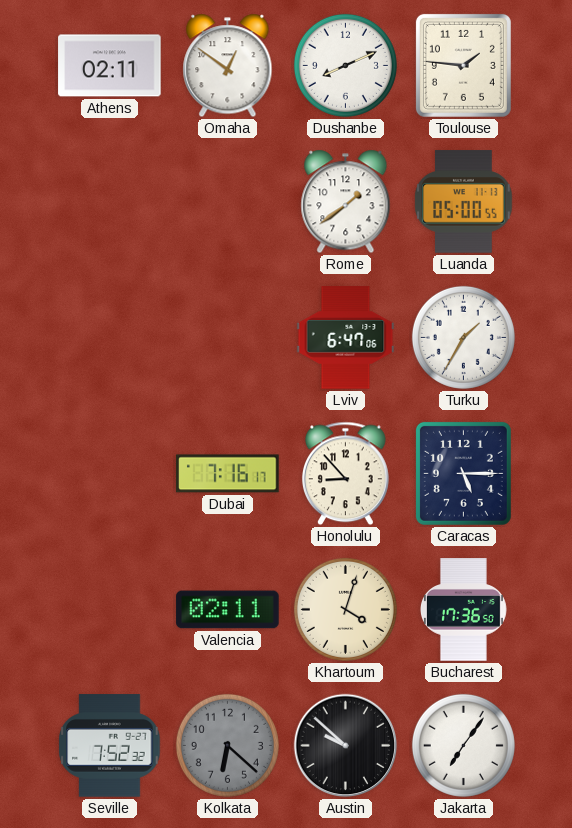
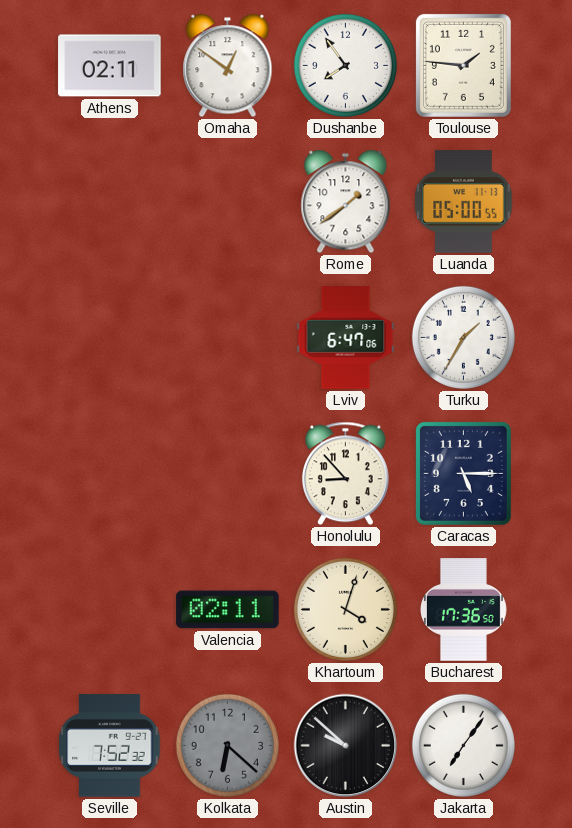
Dushanbe: 8:11 -> 7:54
Dubai: 7:16 -> none
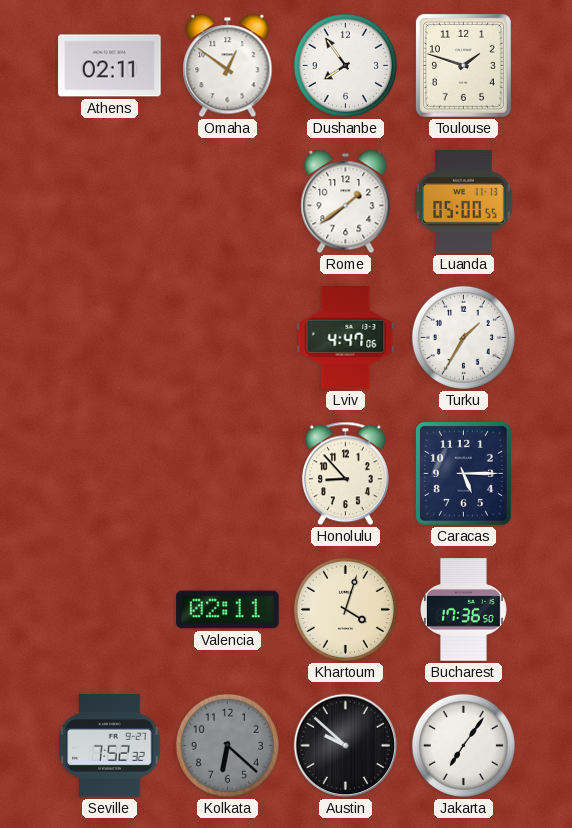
Toulouse: 1:46 -> 1:48
Lviv: 6:47 -> 4:47
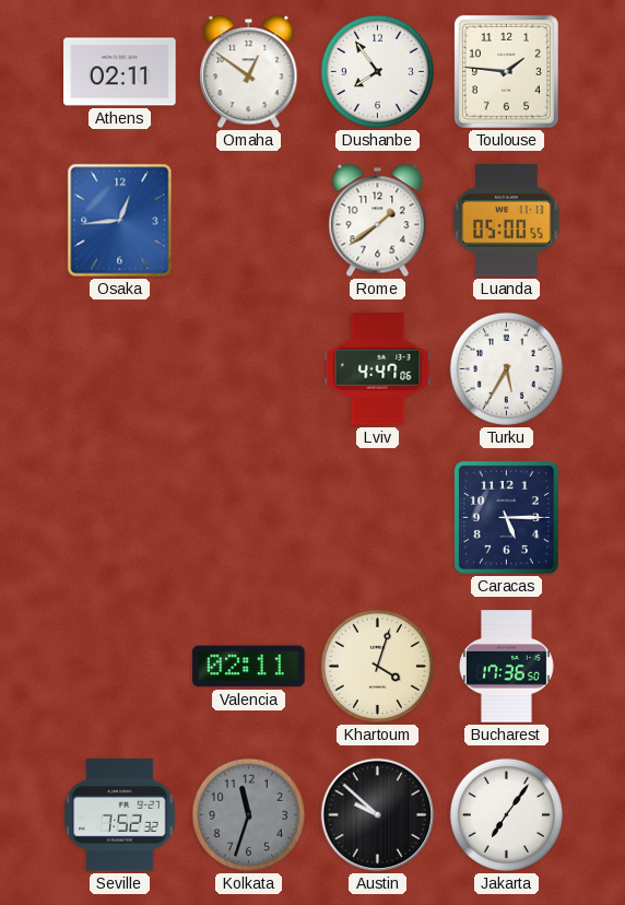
Toulouse: 1:48 -> 1:46
Osaka: none -> 12:44
Turku: 1:35 -> 5:35
Honolulu: 8:53 -> none
Kolkata: 6:22 -> 11:33
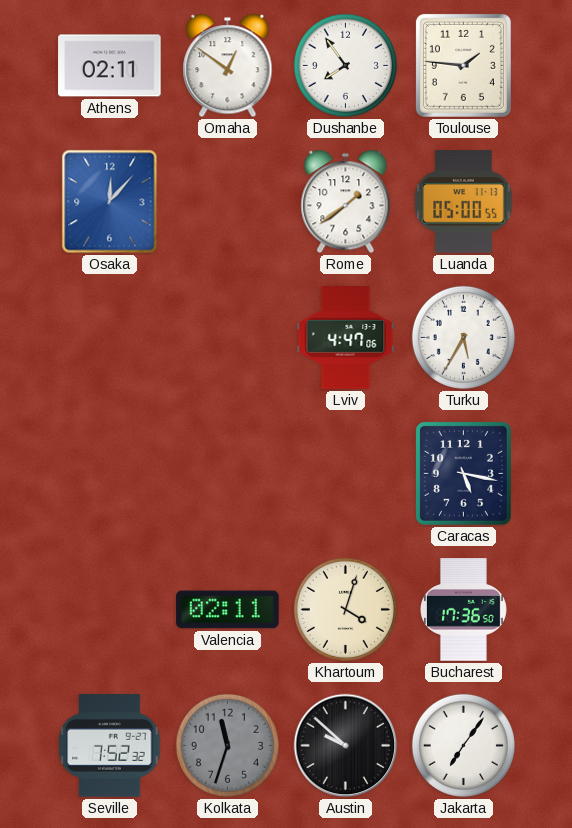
Osaka: 12:44 -> 12:07
Caracas: 5:15 -> 5:17
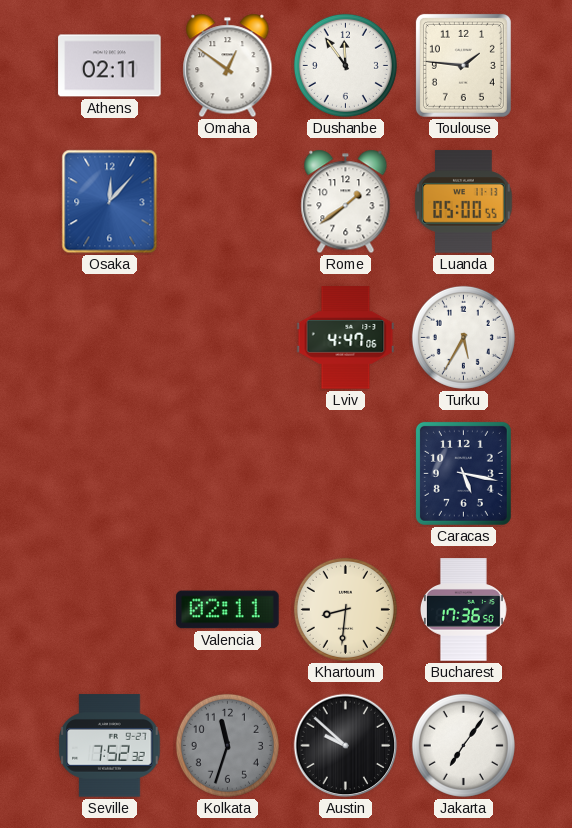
Dushanbe: 7:54 -> 11:54
Khartoum: 4:03 -> 8:31
